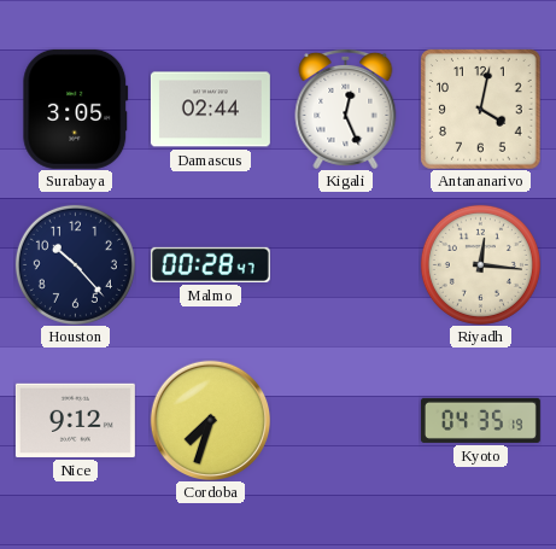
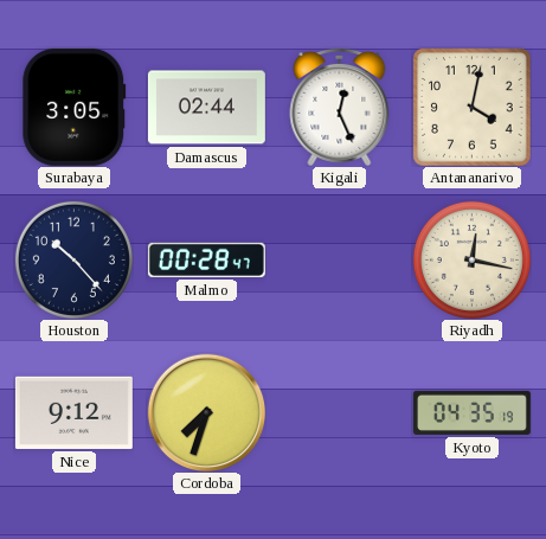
Riyadh: 12:16 -> 12:17
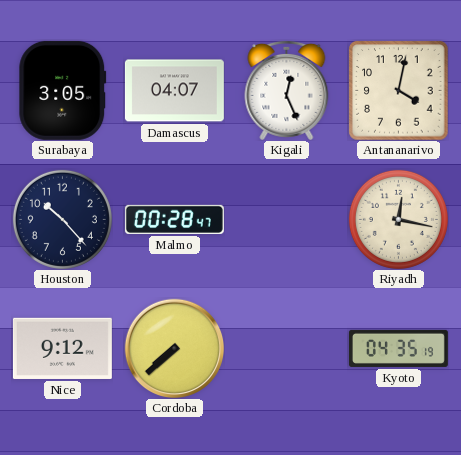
Damascus: 02:44 -> 04:07
Cordoba: 7:33 -> 7:38
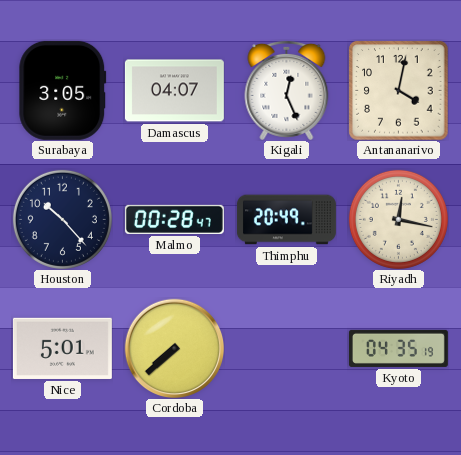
Thimphu: none -> 20:49
Nice: 9:12 -> 5:01
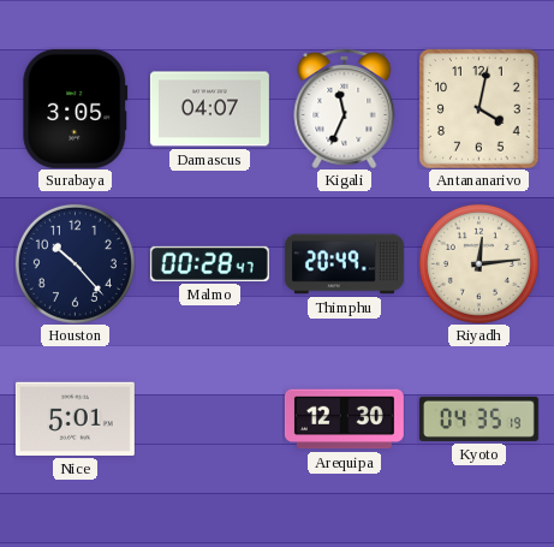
Kigali: 12:26 -> 11:34
Riyadh: 12:17 -> 12:14
Cordoba: 7:38 -> none
Arequipa: none -> 12:30
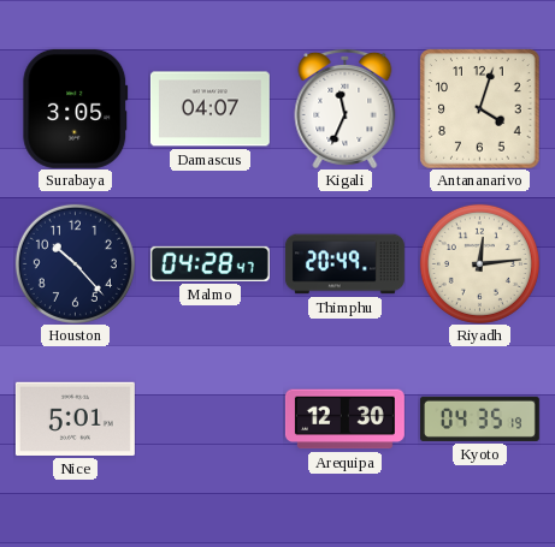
Antananarivo: 4:02 -> 4:03
Malmo: 00:28 -> 04:28
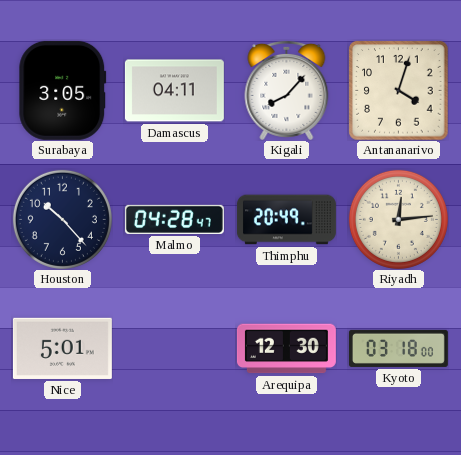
Damascus: 04:07 -> 04:11
Kigali: 11:34 -> 8:07
Kyoto: 04:35 -> 03:18
